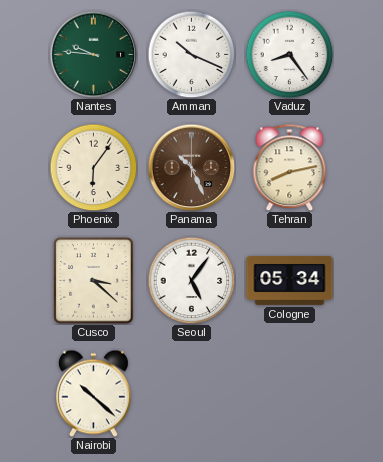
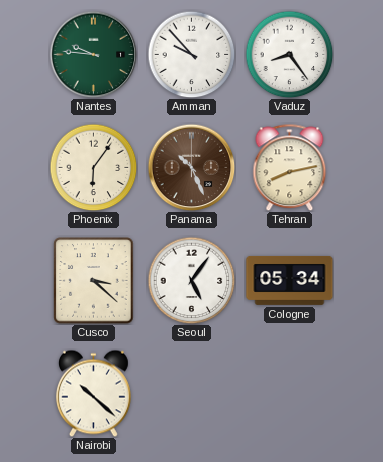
Amman: 10:19 -> 9:53
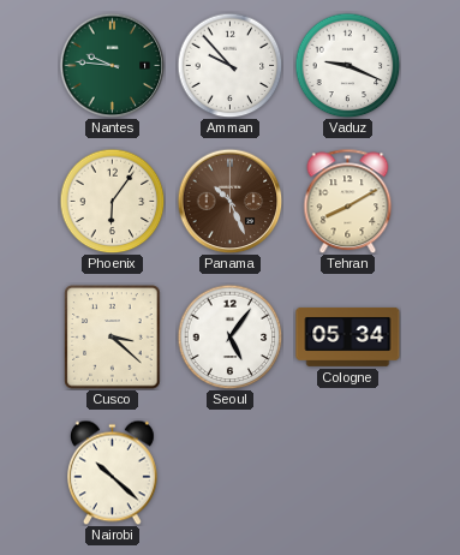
Vaduz: 8:24 -> 9:19
Tehran: 8:13 -> 8:10
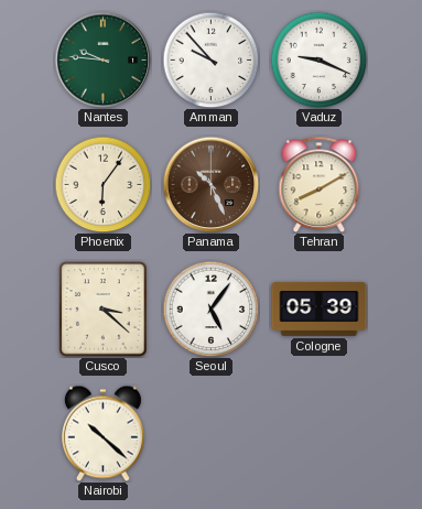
Cologne: 05:34 -> 05:39
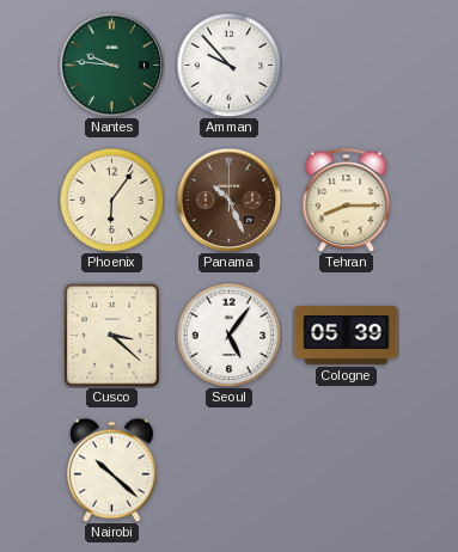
Vaduz: 9:19 -> none
Tehran: 8:10 -> 8:15
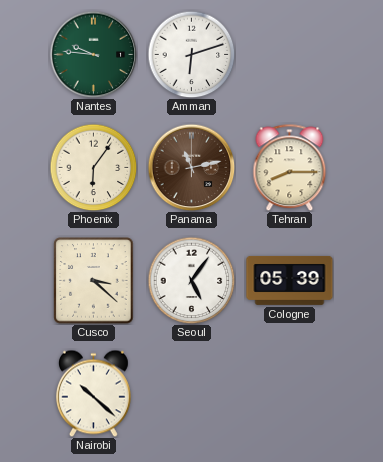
Amman: 9:53 -> 6:12
Panama: 10:26 -> 11:13
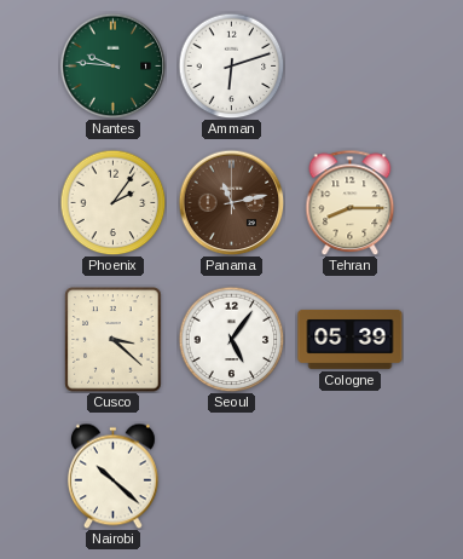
Phoenix: 6:06 -> 2:06
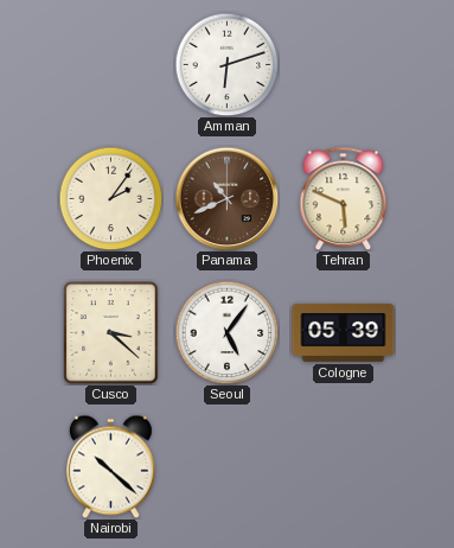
Nantes: 9:46 -> none
Panama: 11:13 -> 10:41
Tehran: 8:15 -> 5:49
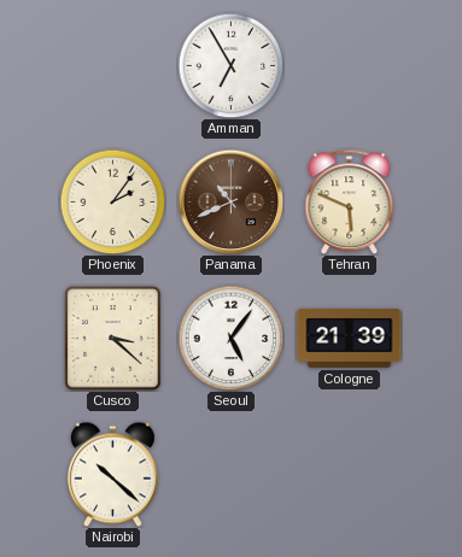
Amman: 6:12 -> 6:55
Cologne: 05:39 -> 21:39
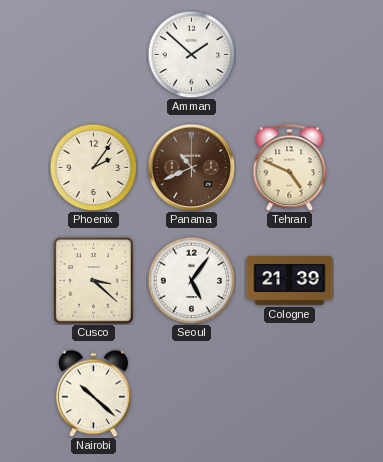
Amman: 6:55 -> 1:52
Tehran: 5:49 -> 4:49
